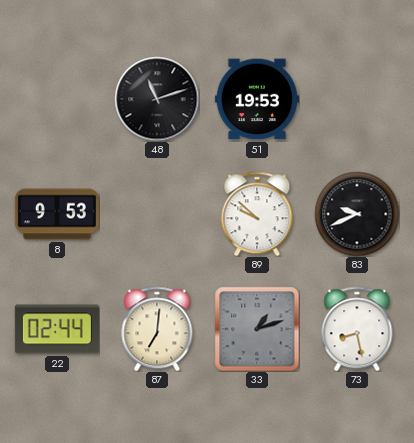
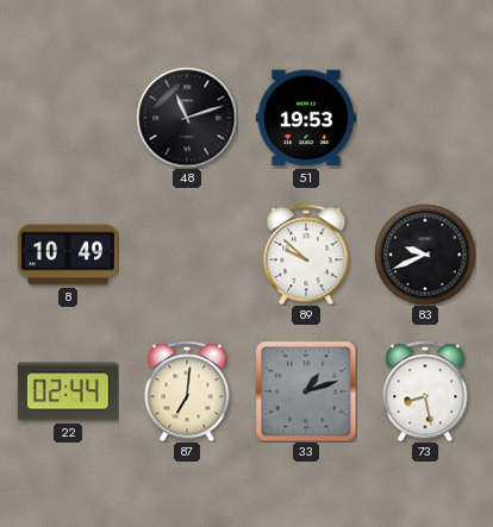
8: 9:53 -> 10:49
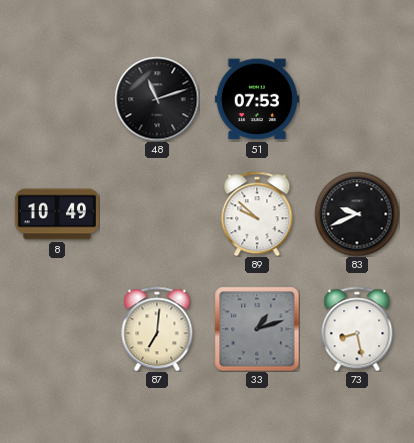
51: 19:53 -> 07:53
22: 02:44 -> none
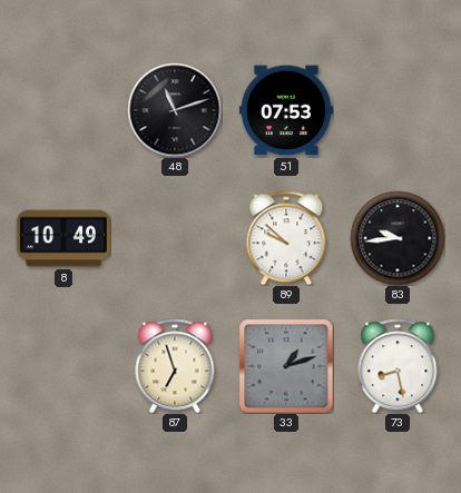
83: 9:41 -> 9:44
87: 7:01 -> 6:57
